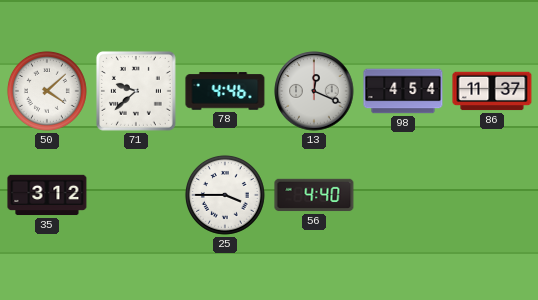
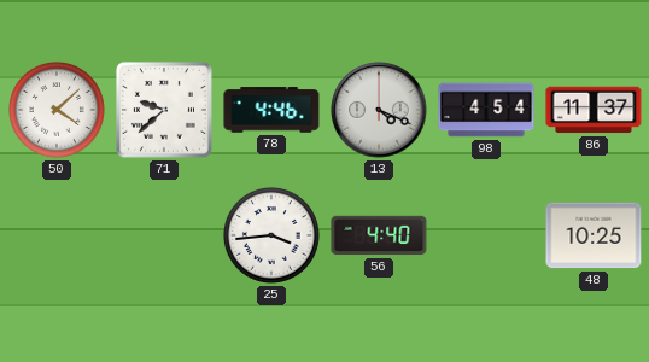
13: 12:19 -> 4:19
35: 3:12 -> none
25: 3:45 -> 3:44
48: none -> 10:25
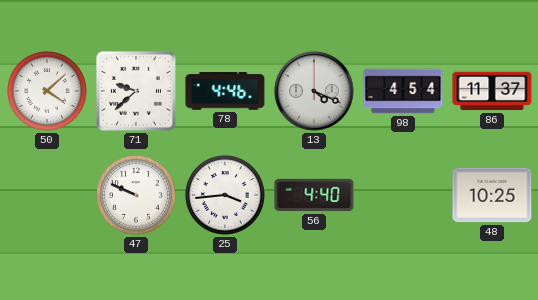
47: none -> 9:49
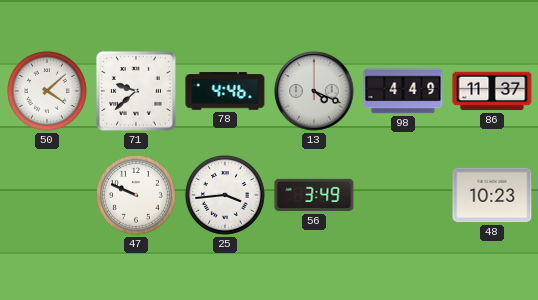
98: 4:54 -> 4:49
56: 4:40 -> 3:49
48: 10:25 -> 10:23
